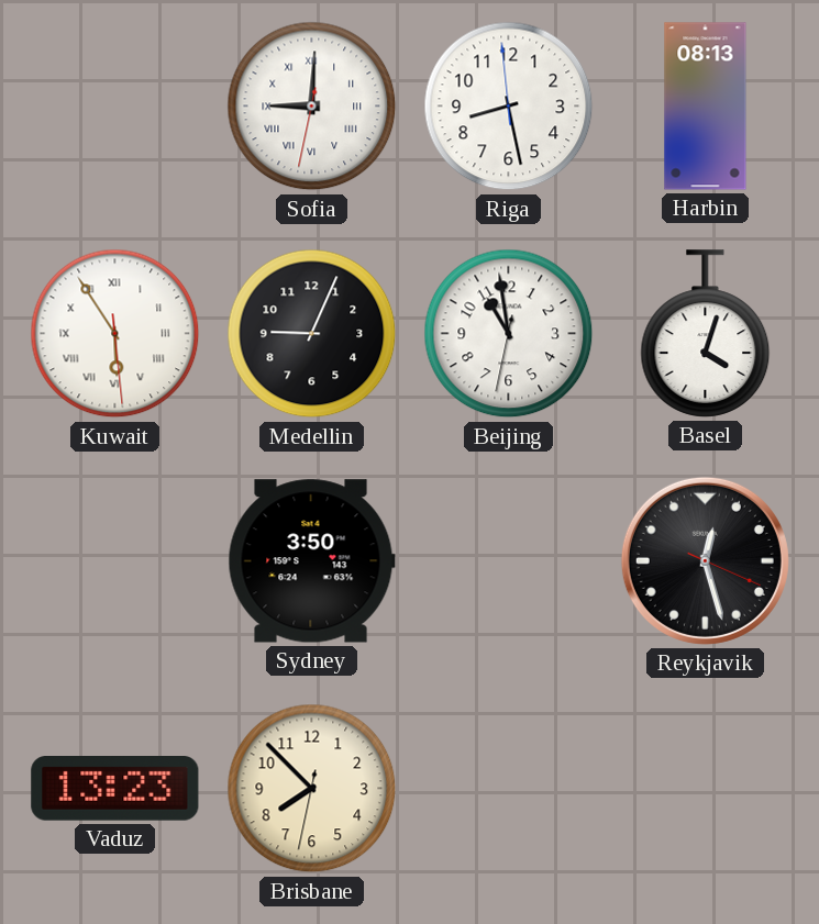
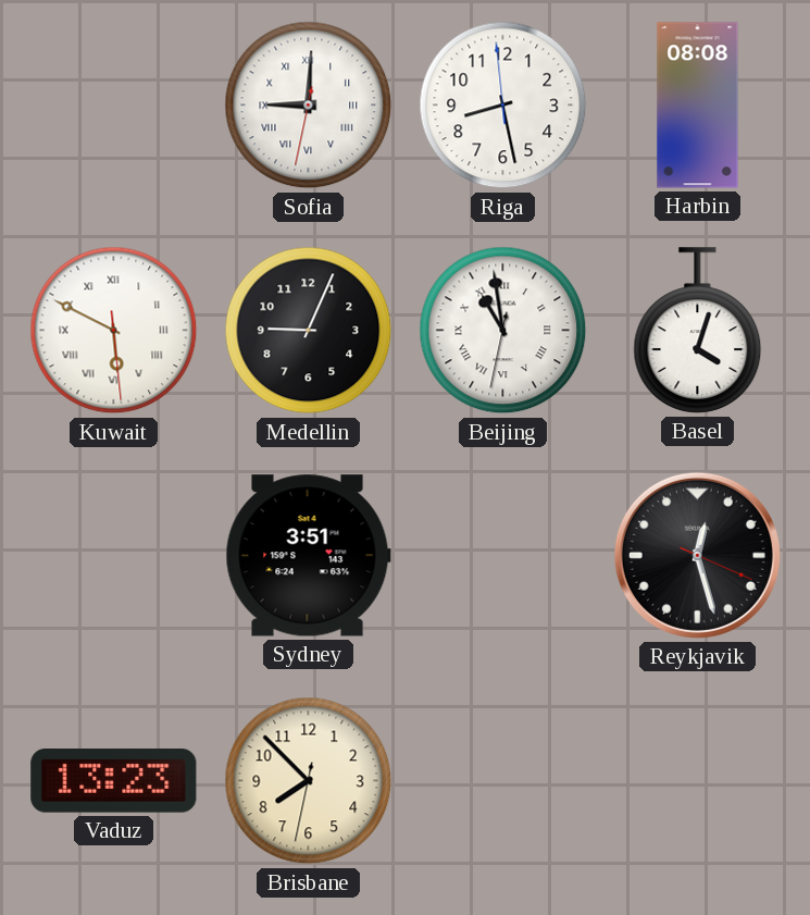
Harbin: 08:13 -> 08:08
Kuwait: 5:54 -> 5:49
Beijing numerals: Arabic -> Roman
Sydney: 3:50 -> 3:51
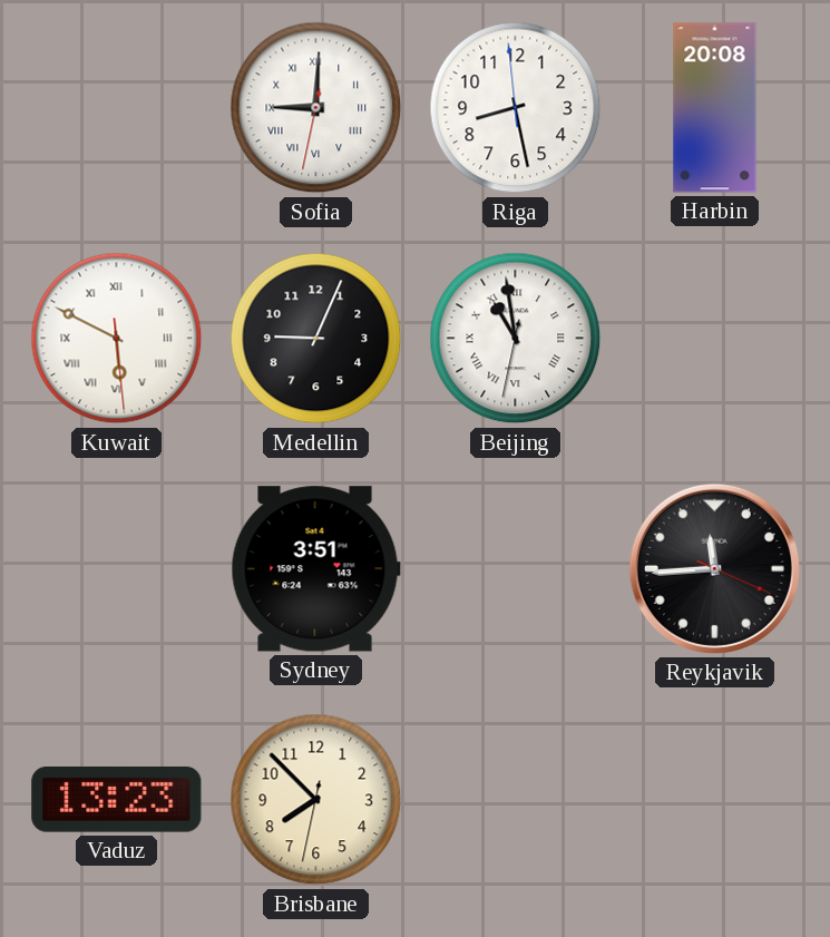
Harbin: 08:08 -> 20:08
Basel: 4:03 -> none
Reykjavik: 12:27 -> 11:44
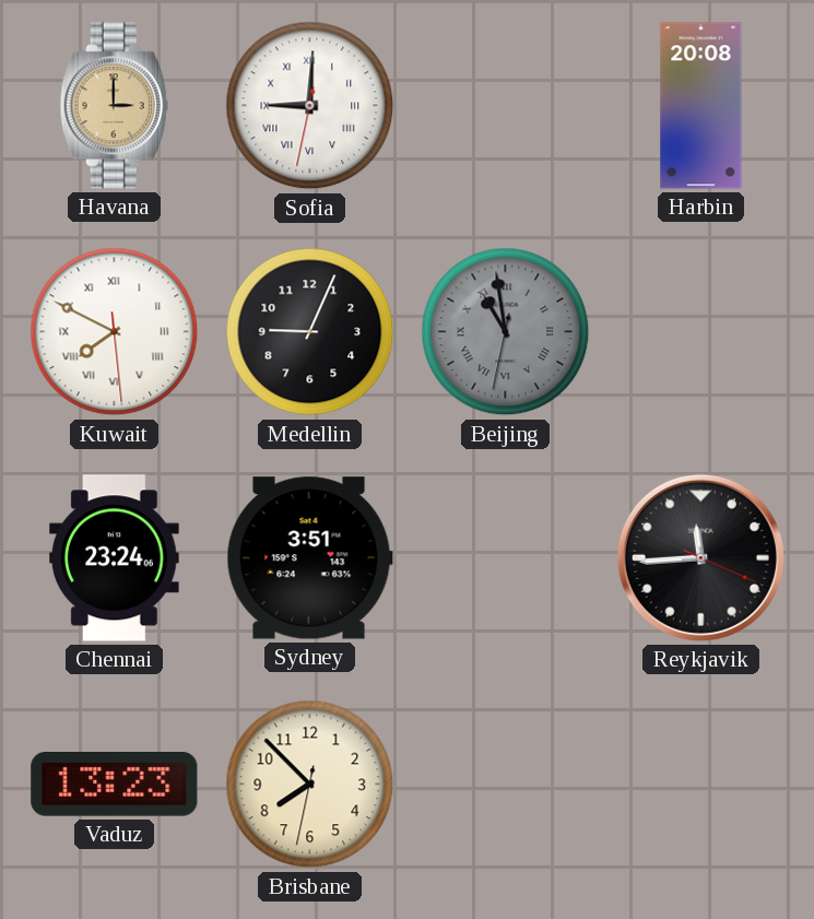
Havana: none -> 3:00
Riga: 8:27 -> none
Kuwait: 5:49 -> 7:49
Beijing dial: white -> grey
Chennai: none -> 23:24
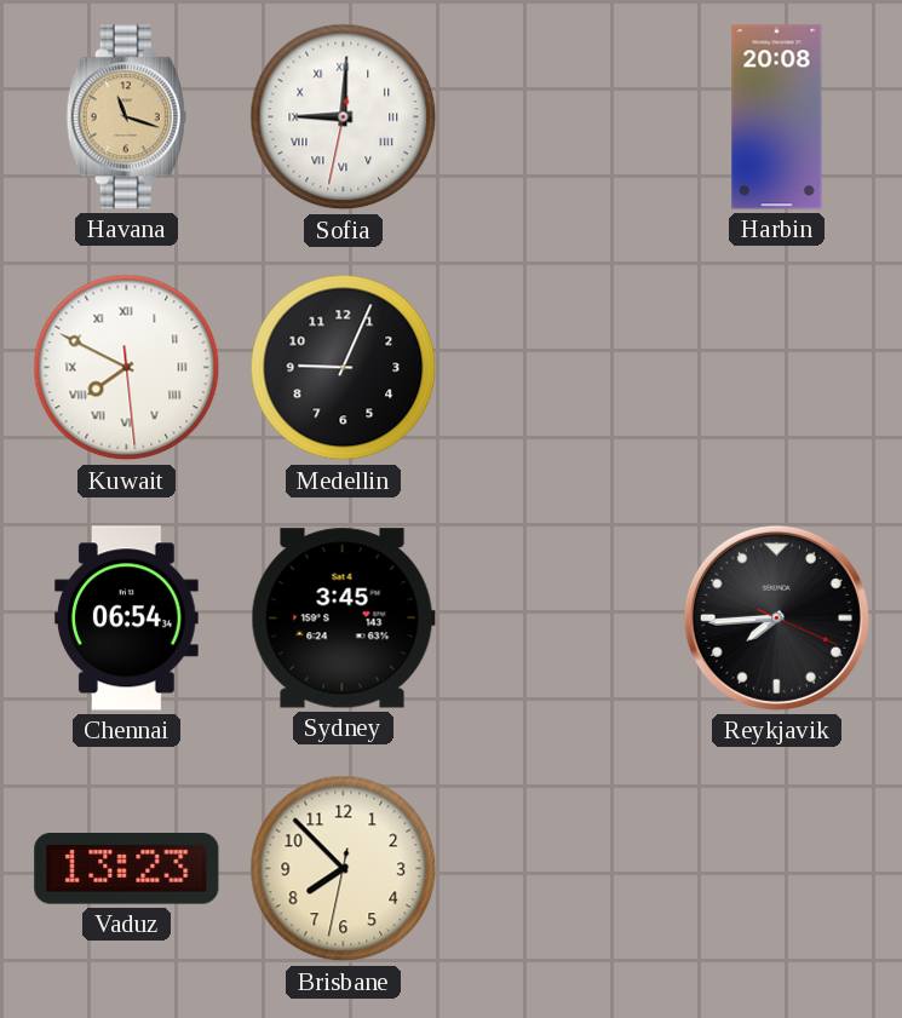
Havana: 3:00 -> 11:18
Beijing: 10:58 -> none
Chennai: 23:24 -> 06:54
Sydney: 3:51 -> 3:45
Reykjavik: 11:44 -> 7:44
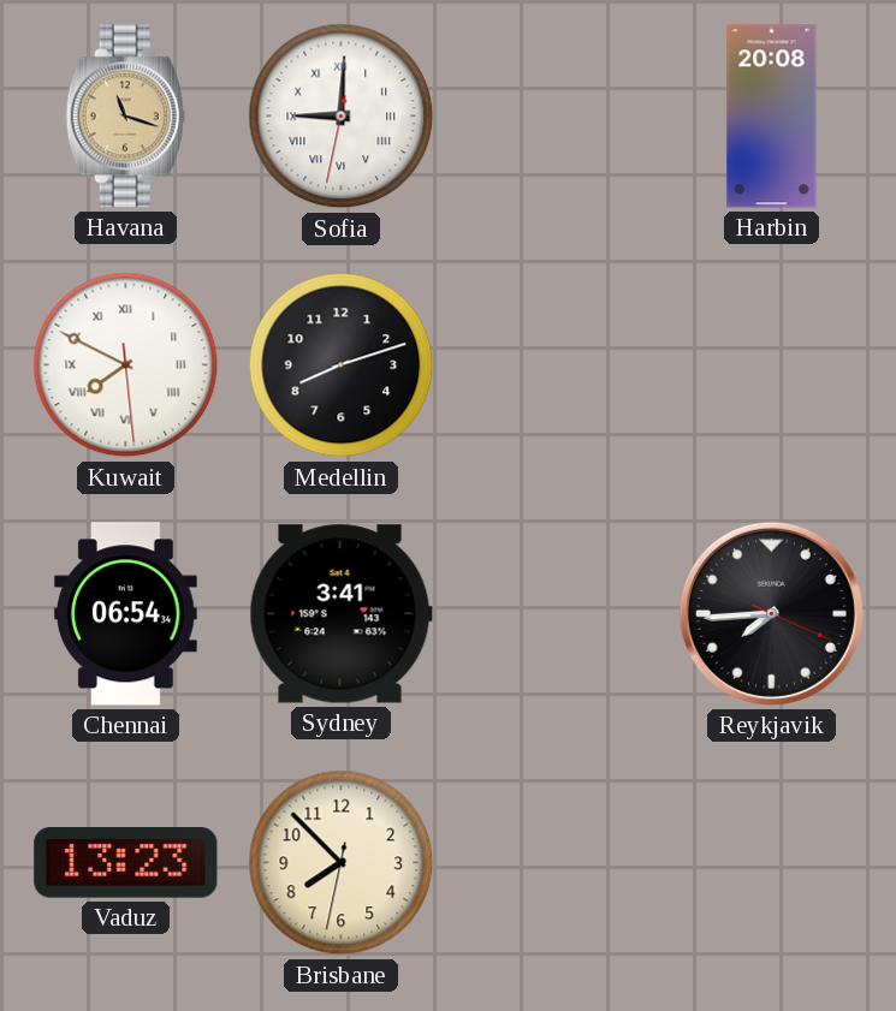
Medellin: 9:04 -> 8:12
Sydney: 3:45 -> 3:41
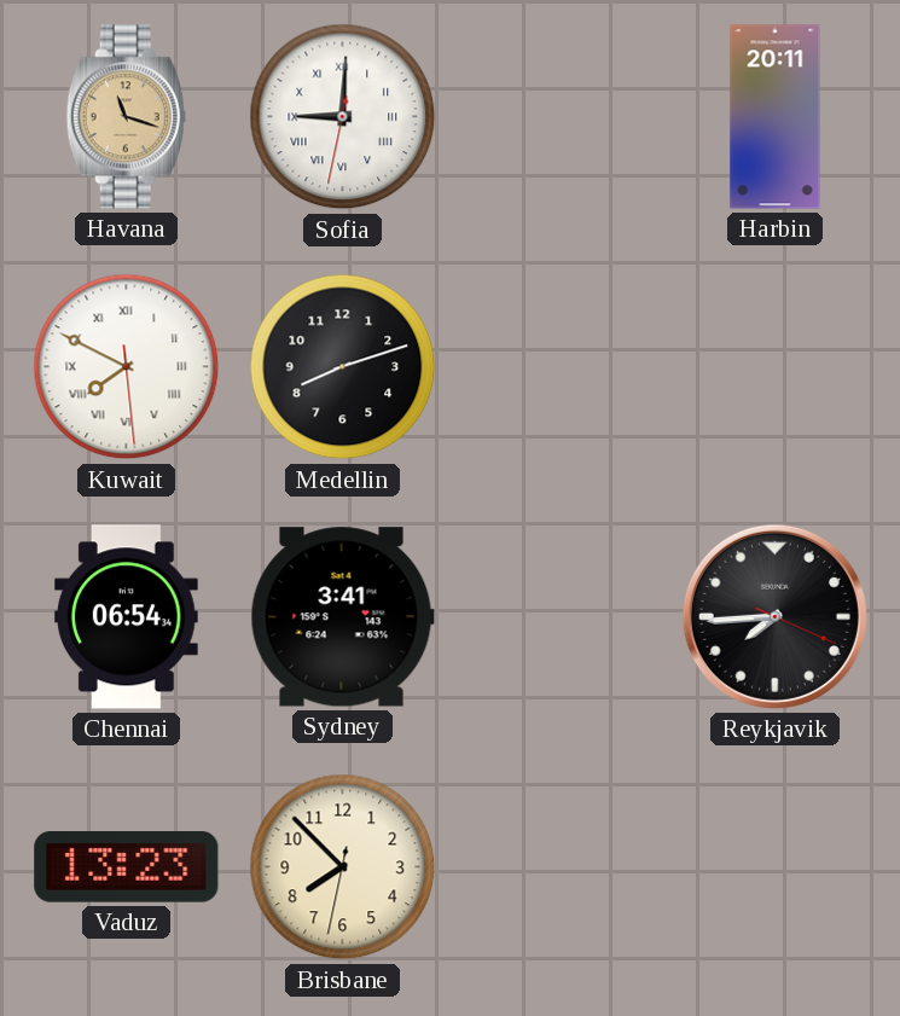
Harbin: 20:08 -> 20:11
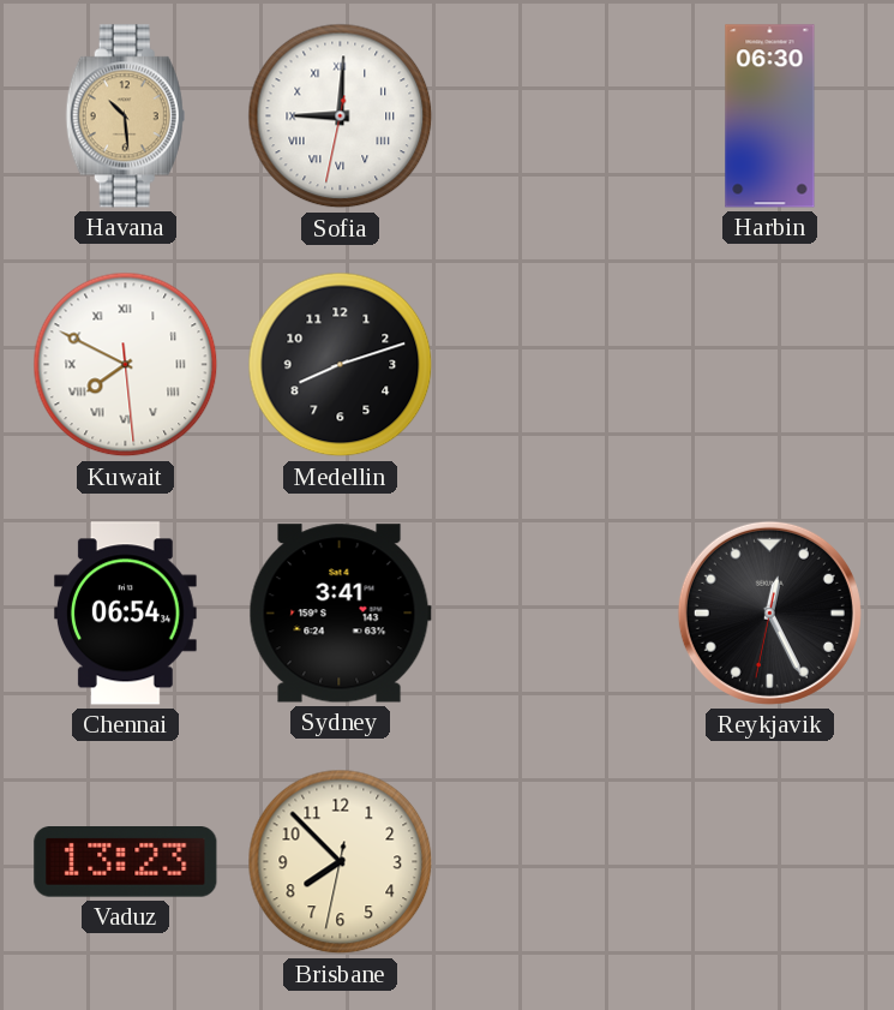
Havana: 11:18 -> 10:29
Harbin: 20:11 -> 06:30
Reykjavik: 7:44 -> 12:25
